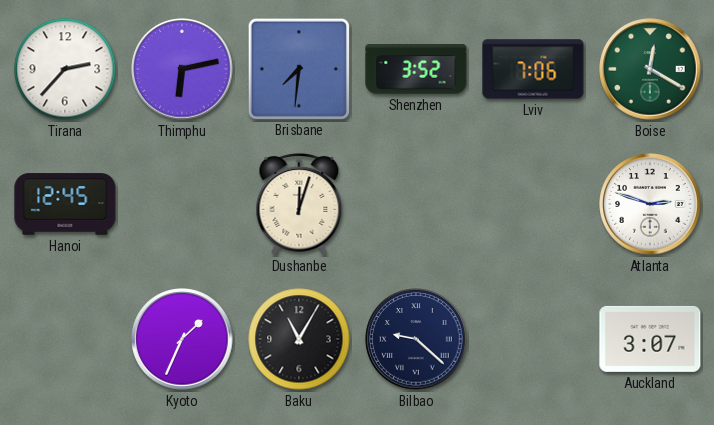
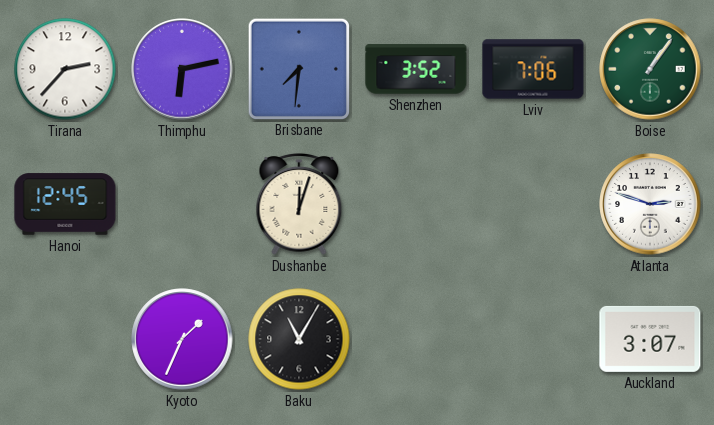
Boise: 12:20 -> 1:06
Bilbao: 9:22 -> none
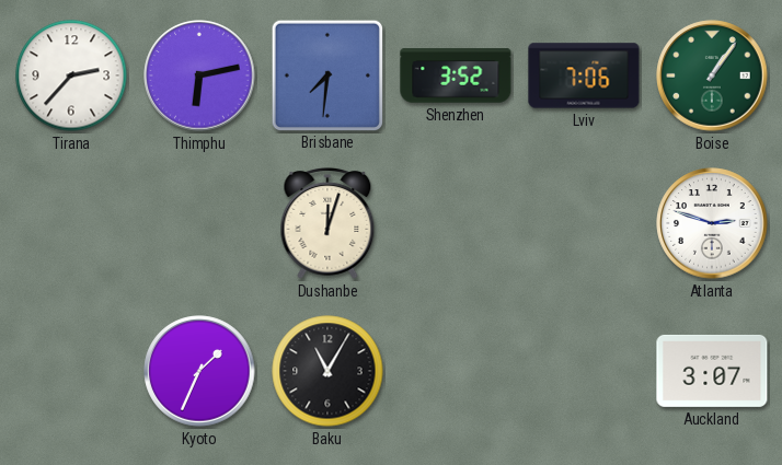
Hanoi: 12:45 -> none
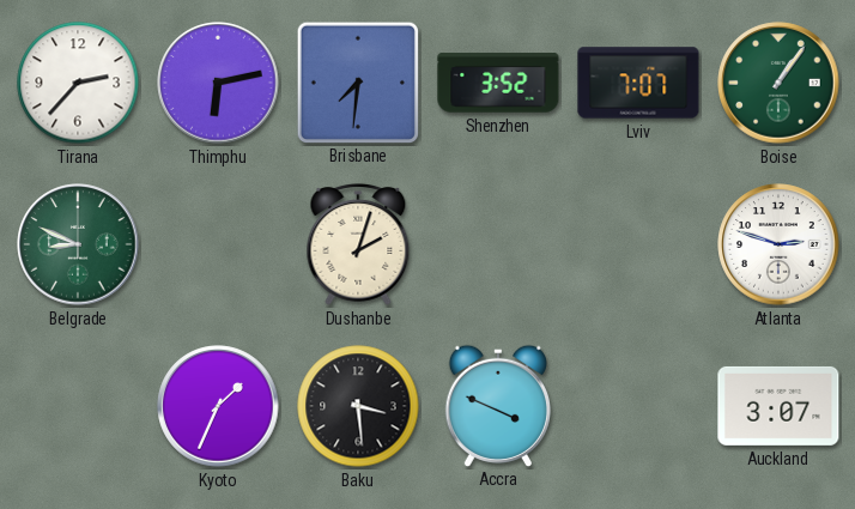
Lviv: 7:06 -> 7:07
Belgrade: none -> 8:49
Dushanbe: 12:03 -> 2:03
Baku: 11:05 -> 3:29
Accra: none -> 3:49
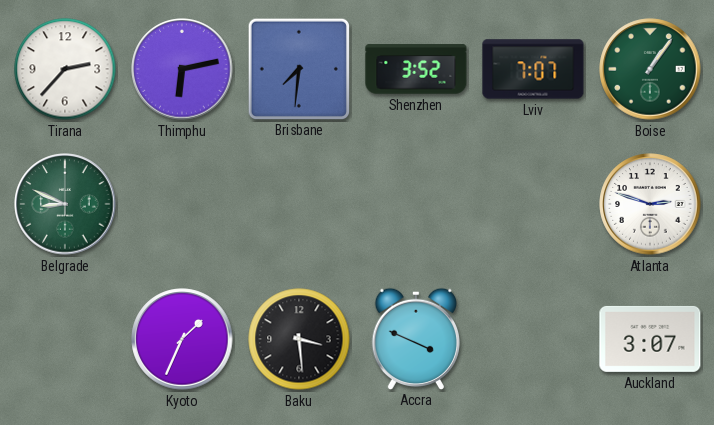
Dushanbe: 2:03 -> none
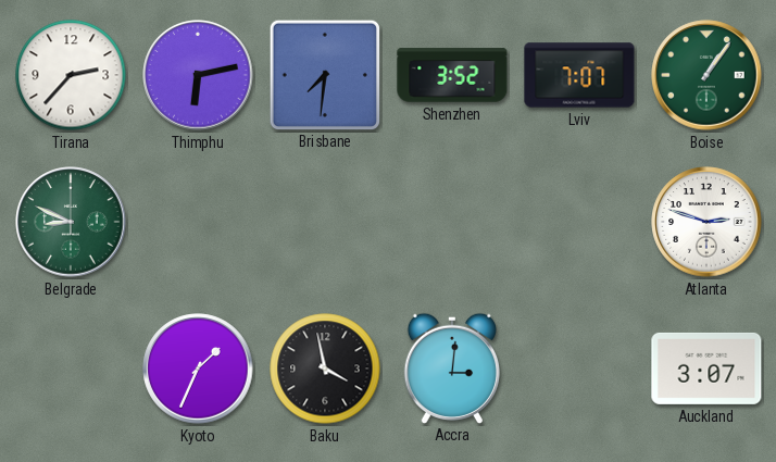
Baku: 3:29 -> 3:58
Accra: 3:49 -> 3:01
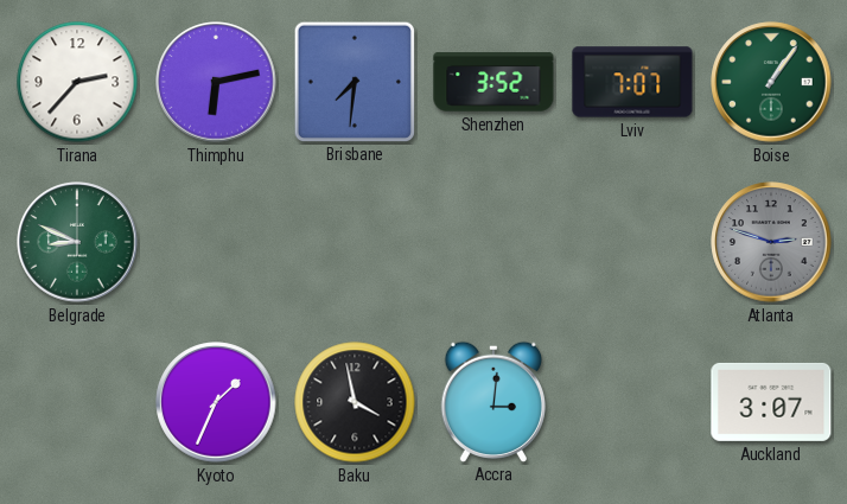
Atlanta dial: white -> grey
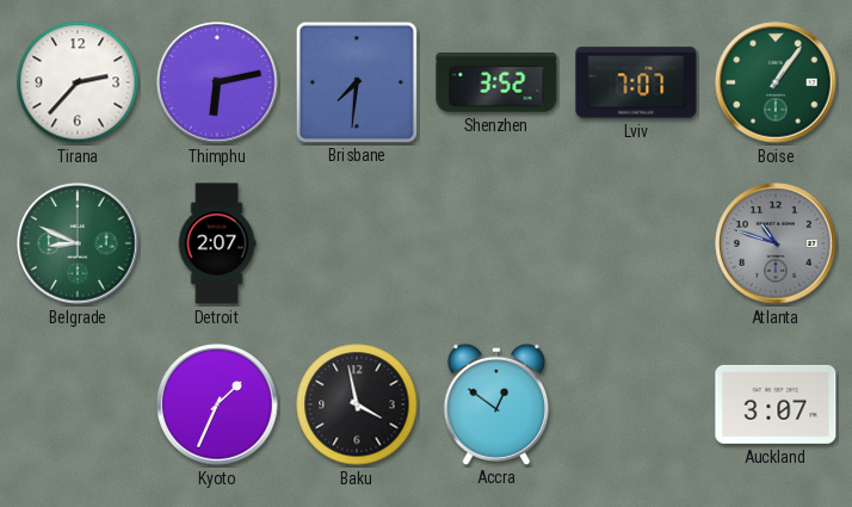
Detroit: none -> 2:07
Atlanta: 2:48 -> 10:48
Accra: 3:01 -> 12:51
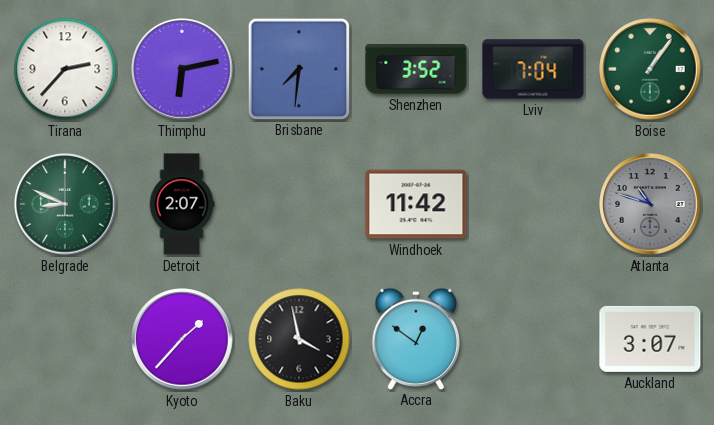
Lviv: 7:07 -> 7:04
Windhoek: none -> 11:42
Kyoto: 1:34 -> 1:37
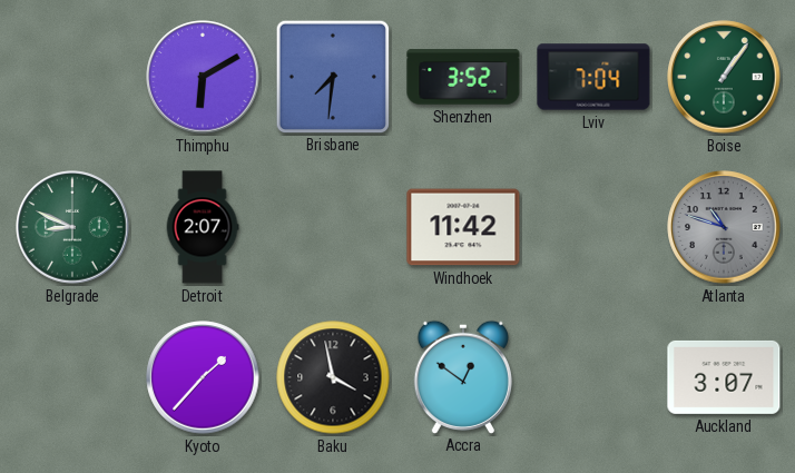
Tirana: 2:37 -> none
Thimphu: 6:13 -> 6:10
